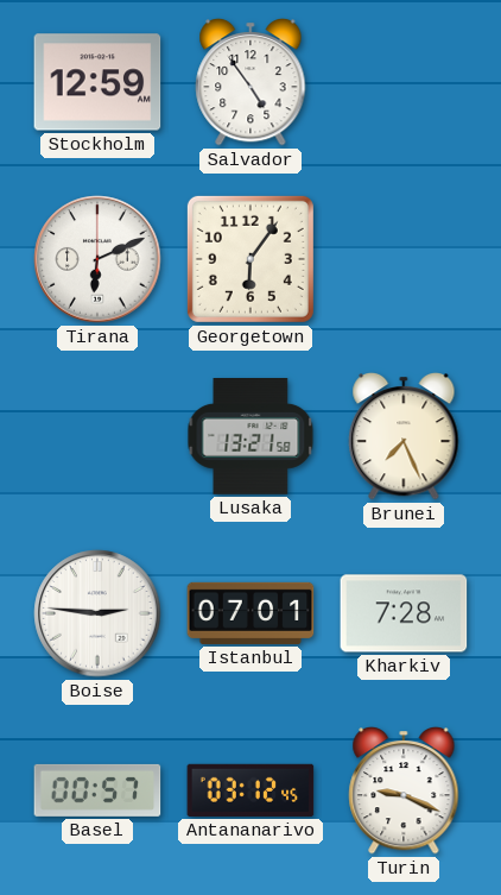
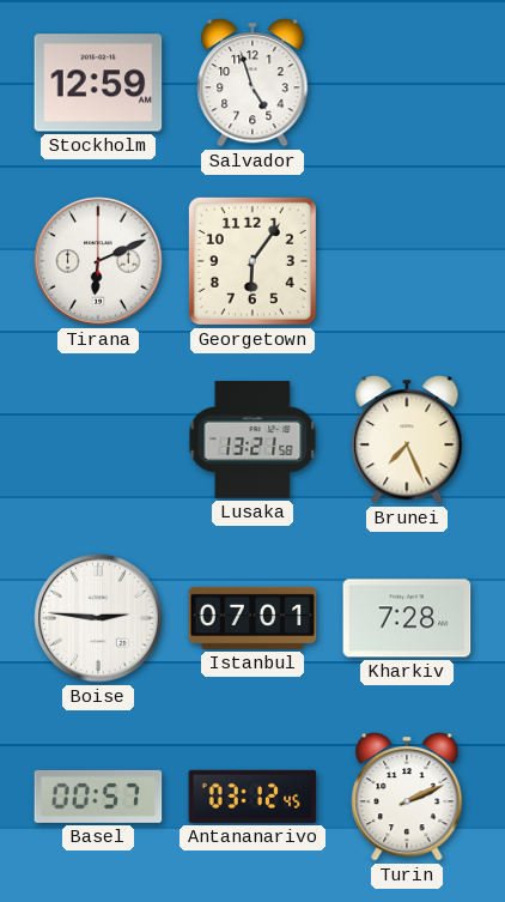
Salvador: 4:54 -> 4:57
Turin: 9:19 -> 2:11
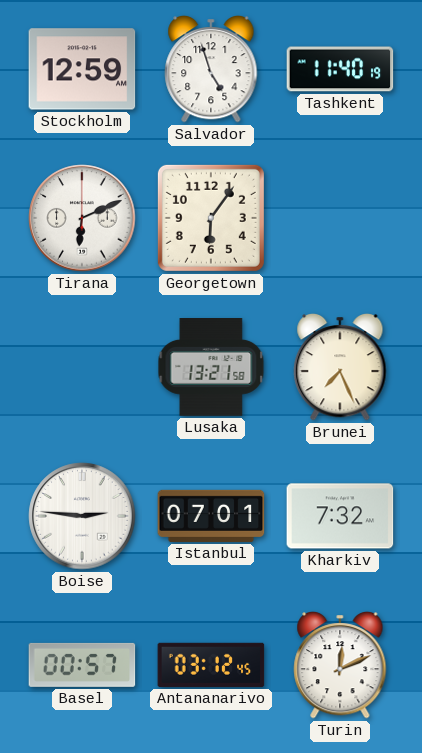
Tashkent: none -> 11:40
Kharkiv: 7:28 -> 7:32
Turin: 2:11 -> 12:11
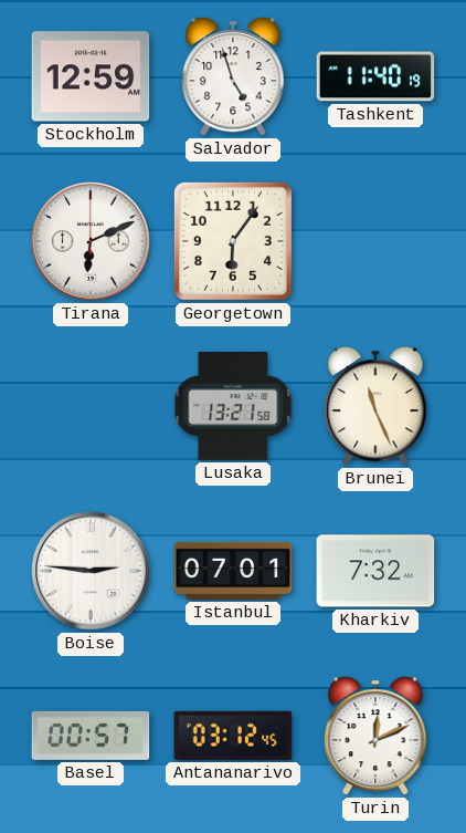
Brunei: 7:26 -> 11:26
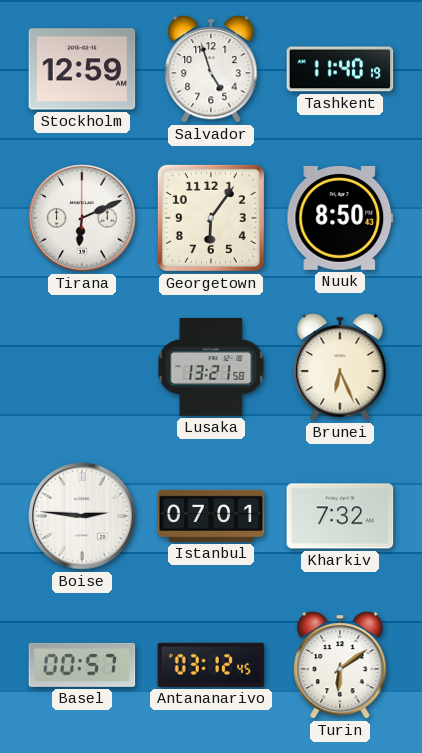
Nuuk: none -> 8:50
Brunei: 11:26 -> 6:26
Turin: 12:11 -> 6:09
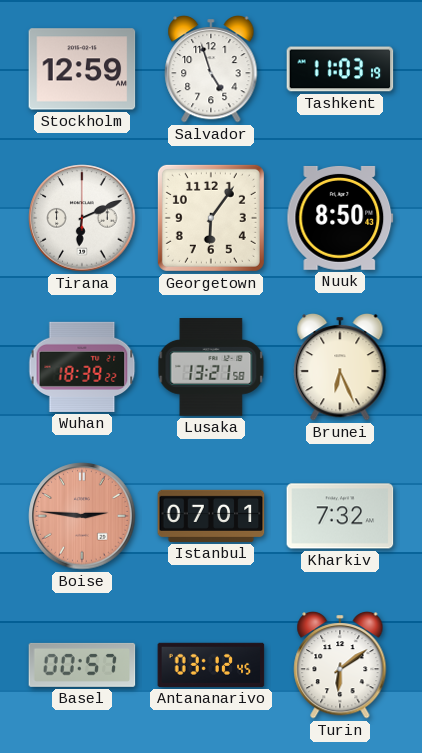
Tashkent: 11:40 -> 11:03
Wuhan: none -> 18:39
Boise dial: white -> salmon
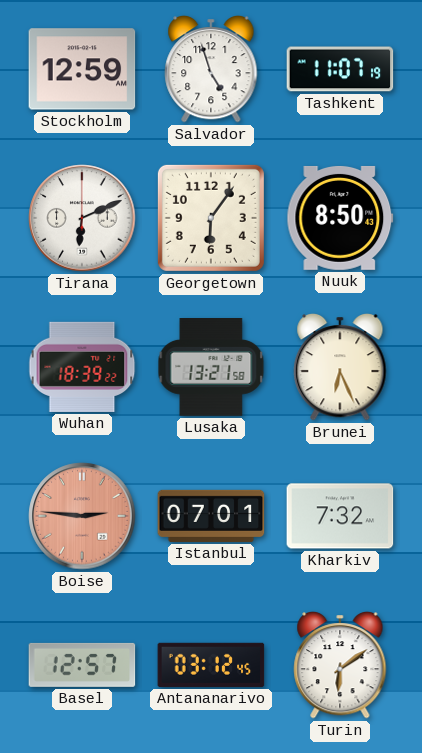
Tashkent: 11:03 -> 11:07
Basel: 00:57 -> 12:57
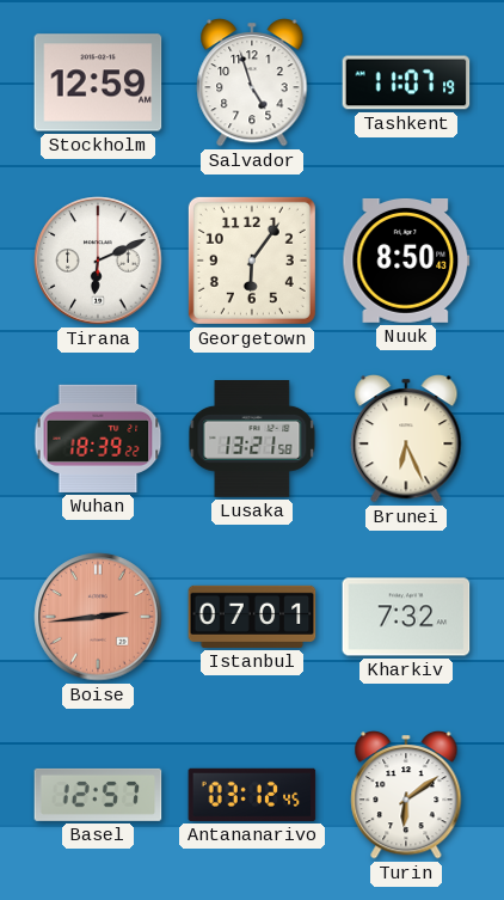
Boise: 2:46 -> 2:44
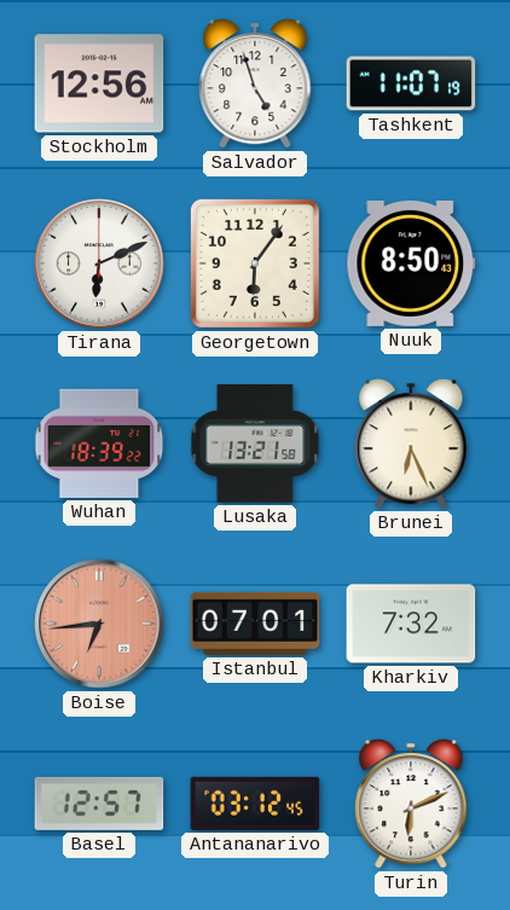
Stockholm: 12:59 -> 12:56
Boise: 2:44 -> 6:44
Turin: 6:09 -> 6:11
